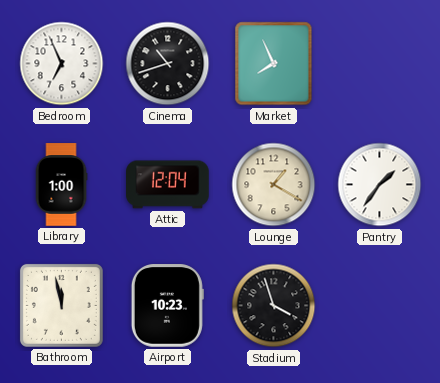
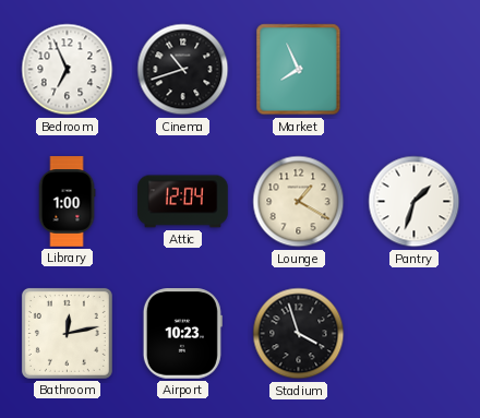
Pantry: 1:36 -> 1:33
Bathroom: 11:58 -> 12:13
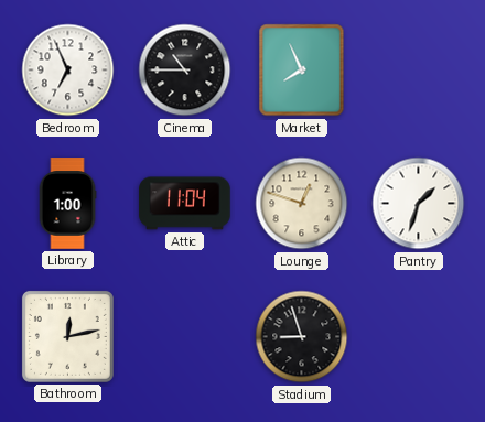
Cinema: 10:42 -> 10:45
Attic: 12:04 -> 11:04
Lounge: 1:20 -> 12:48
Airport: 10:23 -> none
Stadium: 3:57 -> 8:57
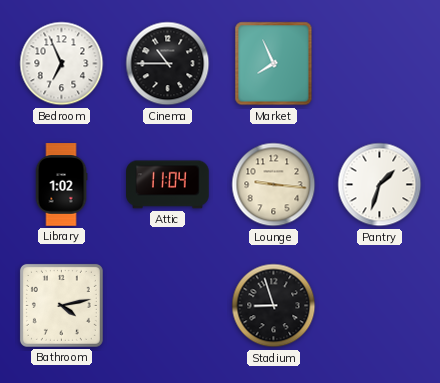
Library: 1:00 -> 1:02
Lounge: 12:48 -> 9:16
Bathroom: 12:13 -> 4:13
